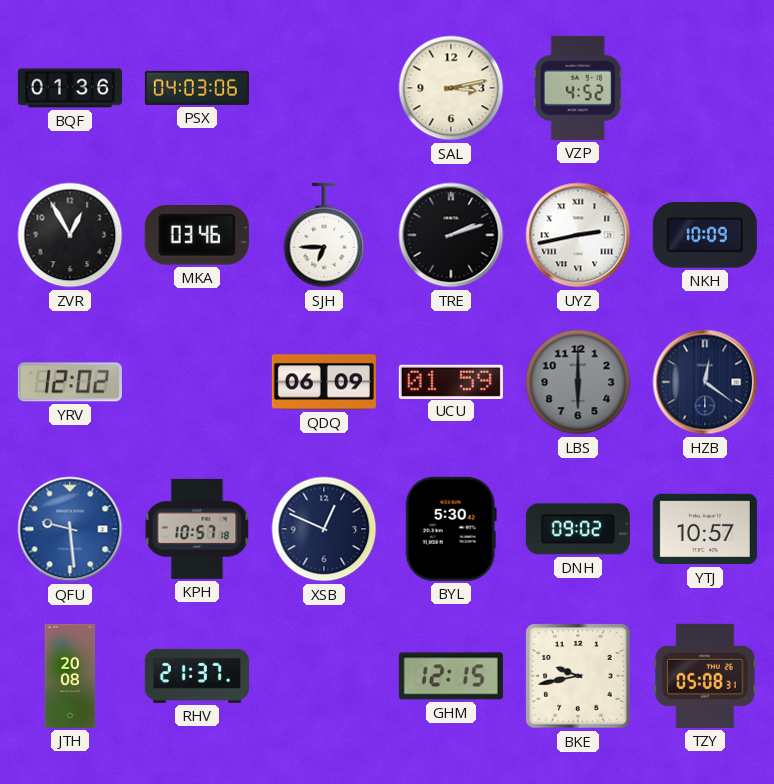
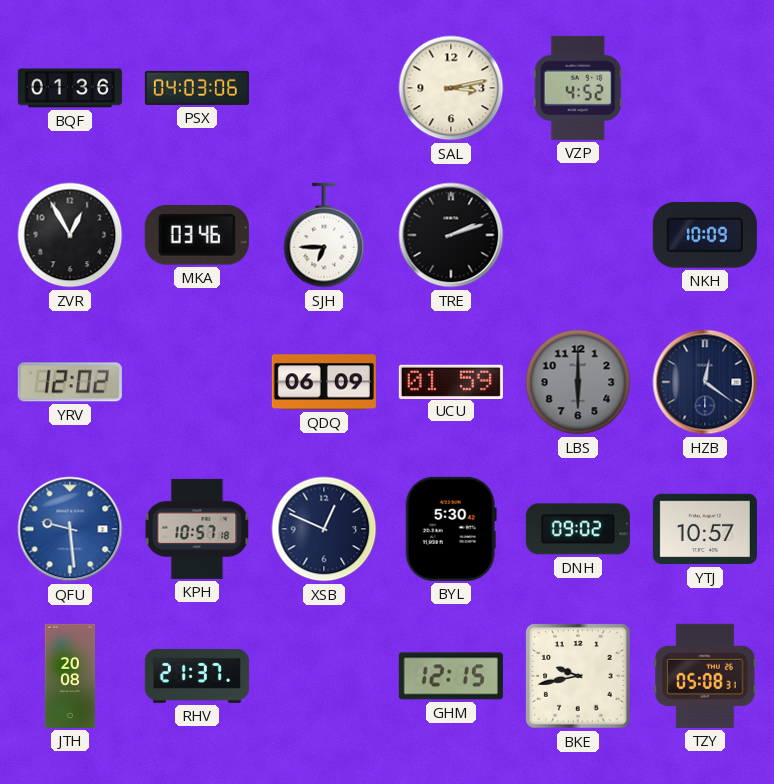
UYZ: 2:43 -> none
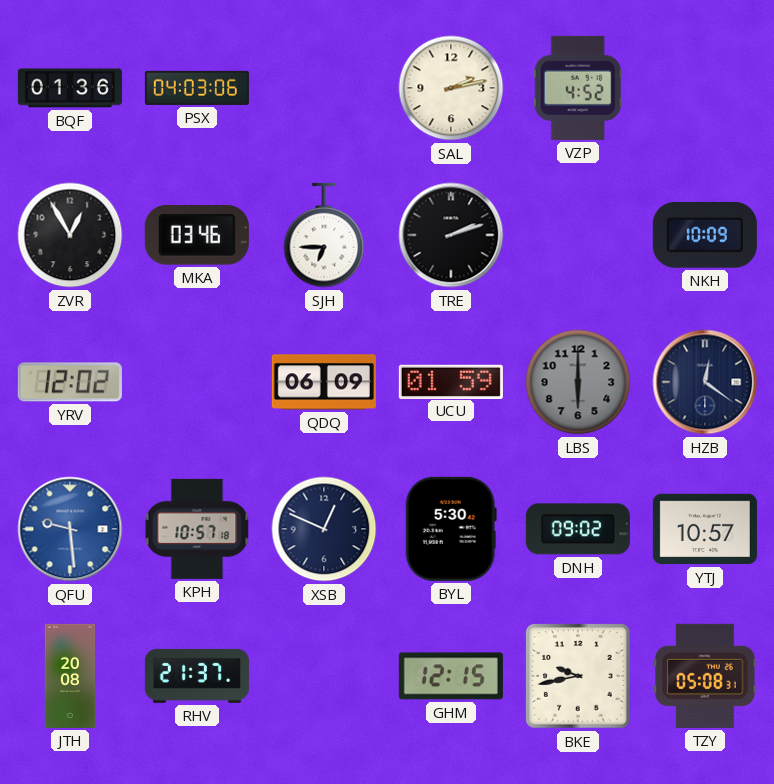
SAL: 3:13 -> 2:13
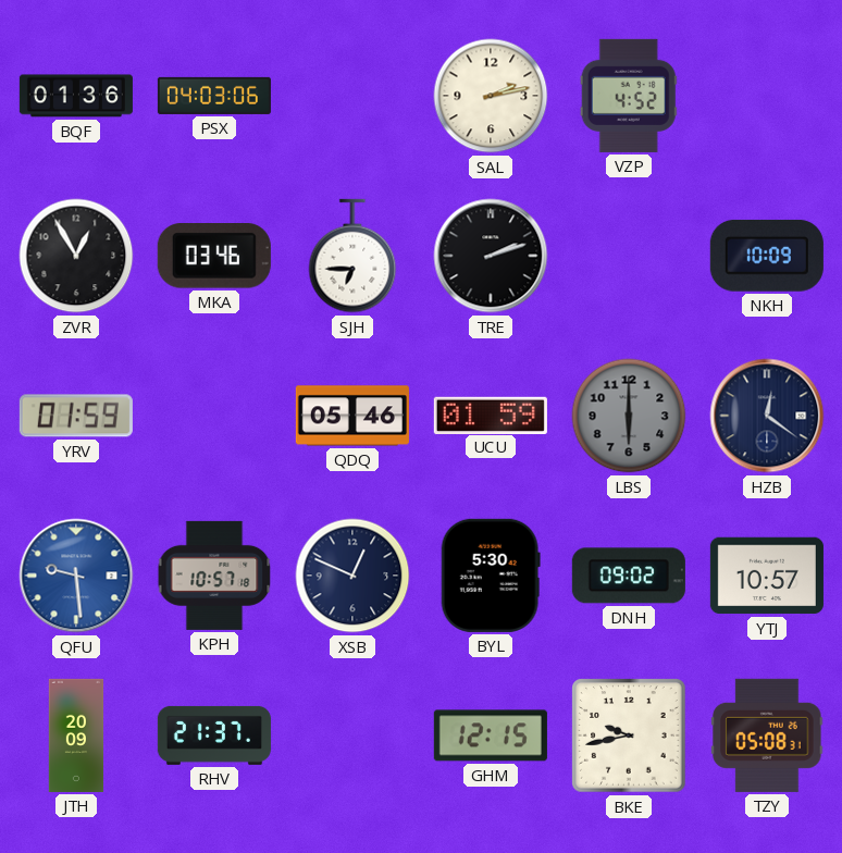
YRV: 12:02 -> 01:59
QDQ: 06:09 -> 05:46
JTH: 20:08 -> 20:09
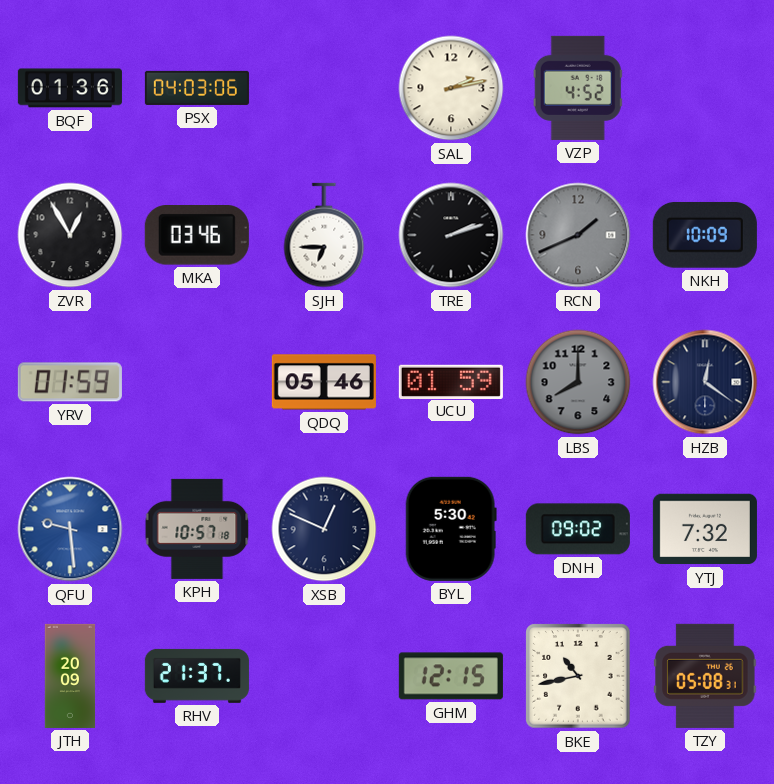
RCN: none -> 1:41
LBS: 6:00 -> 8:00
YTJ: 10:57 -> 7:32
BKE: 9:43 -> 10:43
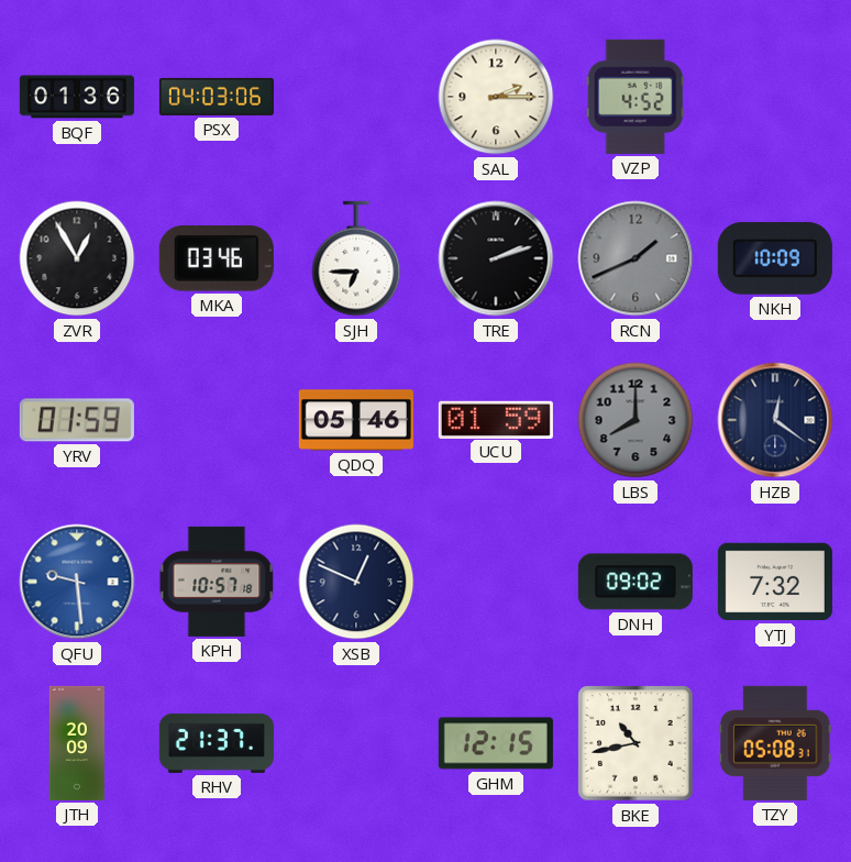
SAL: 2:13 -> 2:15
BYL: 5:30 -> none
